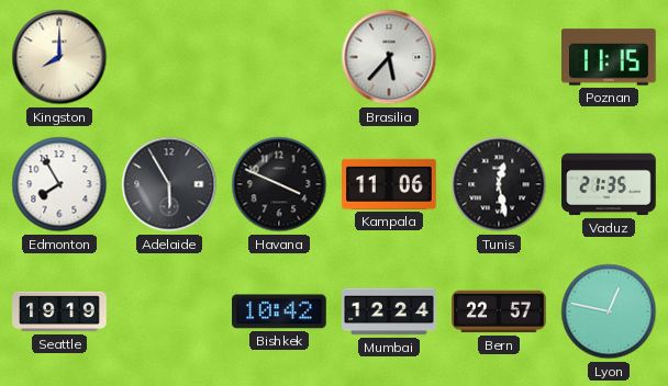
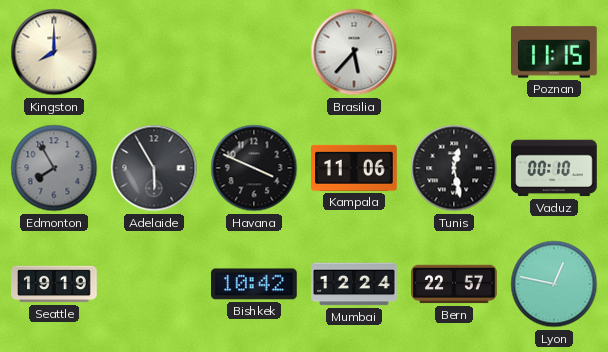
Edmonton dial: white -> grey
Vaduz: 21:35 -> 00:10
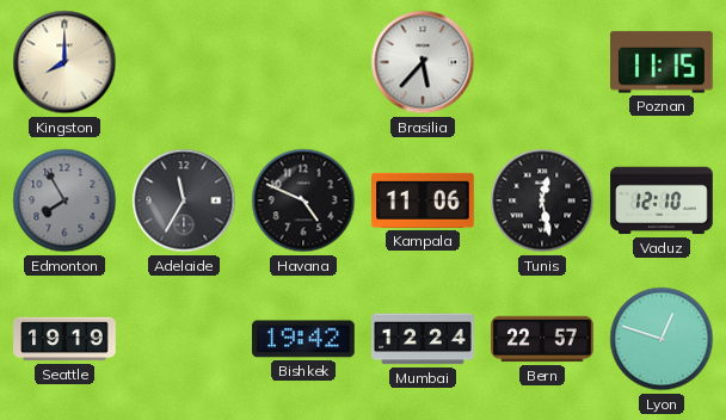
Adelaide: 5:55 -> 11:35
Havana: 3:49 -> 4:49
Vaduz: 00:10 -> 12:10
Bishkek: 10:42 -> 19:42
Lyon: 12:47 -> 12:48
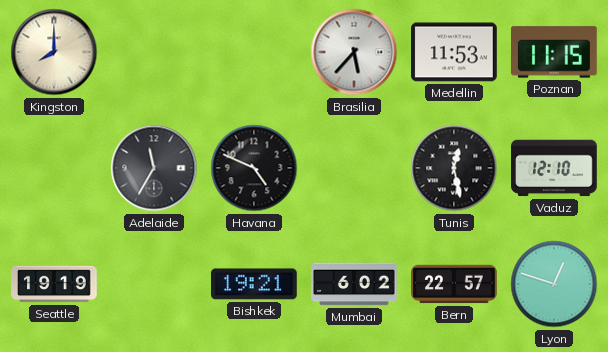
Medellin: none -> 11:53
Edmonton: 7:55 -> none
Kampala: 11:06 -> none
Bishkek: 19:42 -> 19:21
Mumbai: 12:24 -> 6:02
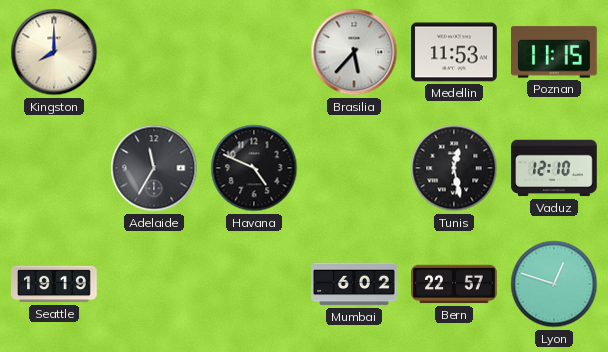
Bishkek: 19:21 -> none
